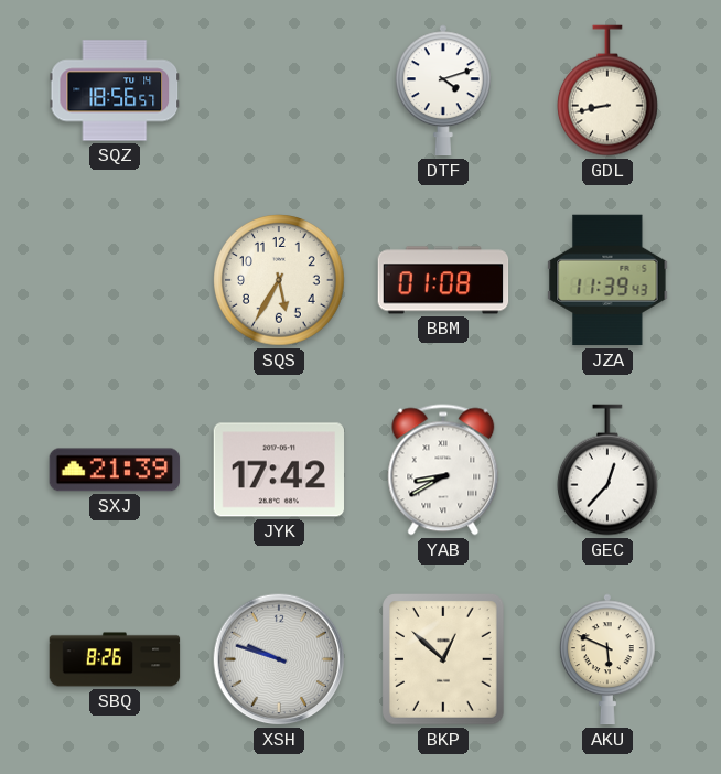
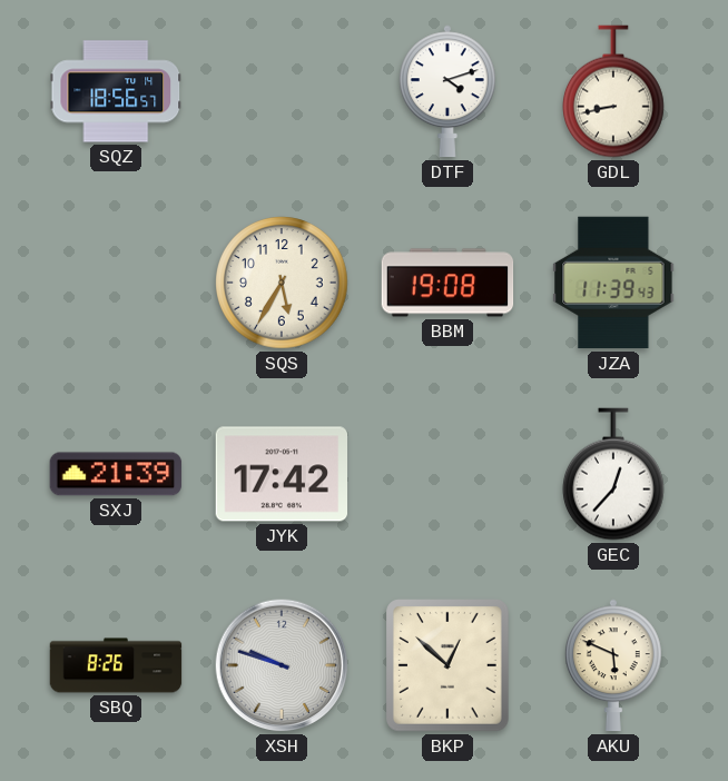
BBM: 01:08 -> 19:08
YAB: 8:40 -> none
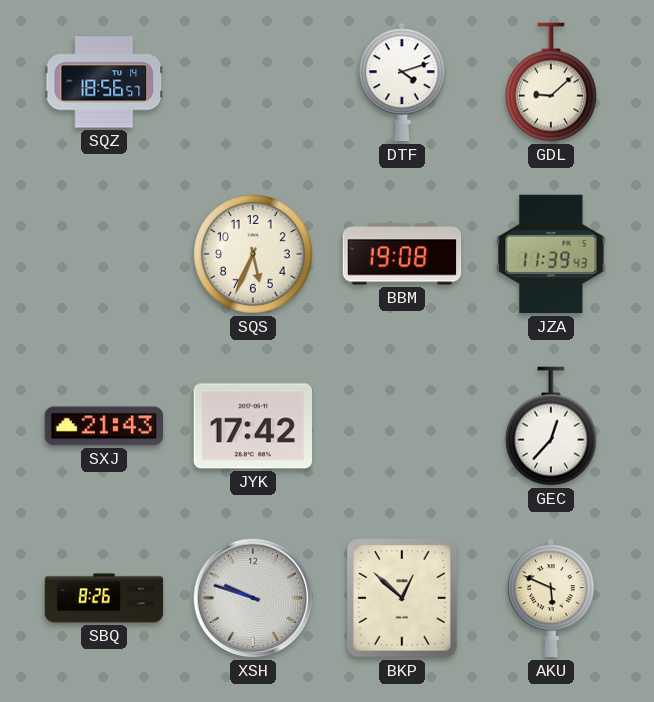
GDL: 8:43 -> 9:08
SQS: 5:35 -> 5:34
SXJ: 21:39 -> 21:43
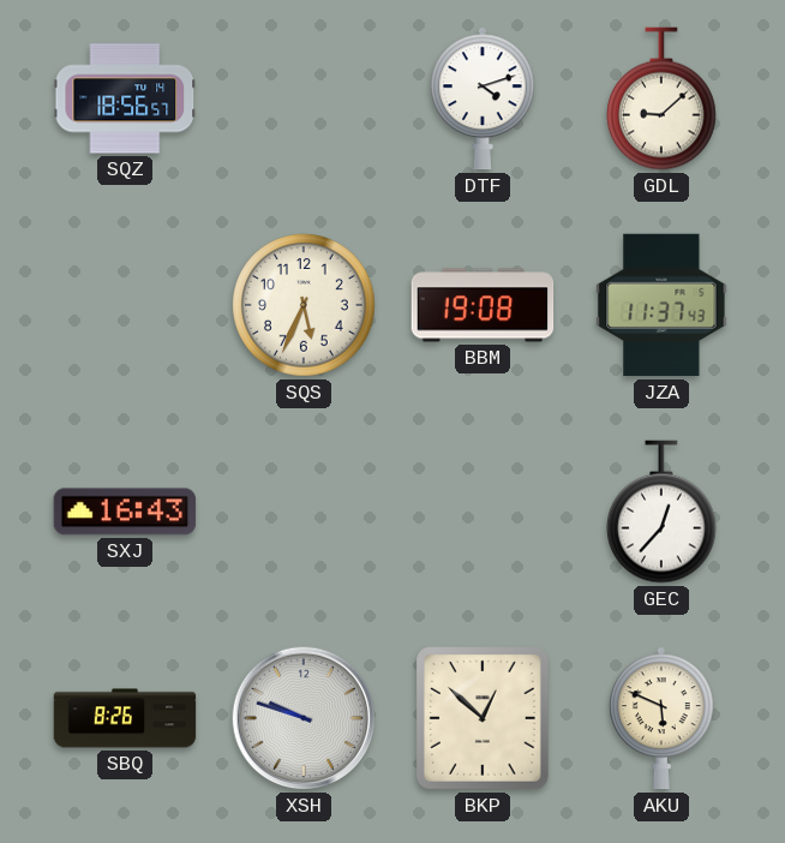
JZA: 11:39 -> 11:37
SXJ: 21:43 -> 16:43
JYK: 17:42 -> none
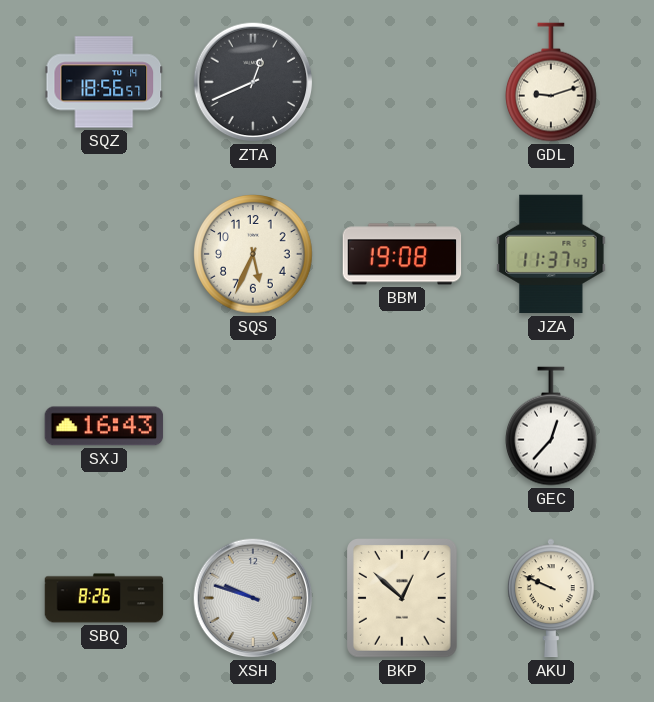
ZTA: none -> 12:41
DTF: 4:12 -> none
GDL: 9:08 -> 9:12
AKU: 5:49 -> 9:49
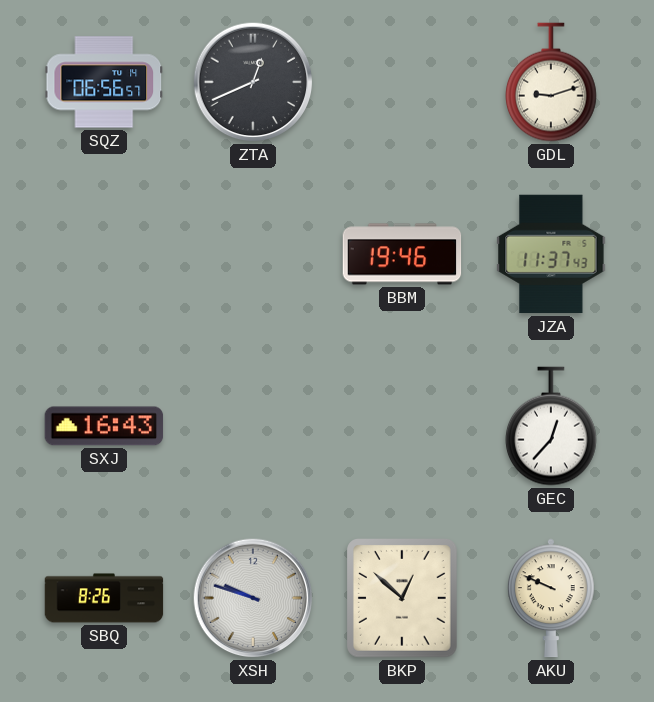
SQZ: 18:56 -> 06:56
SQS: 5:34 -> none
BBM: 19:08 -> 19:46
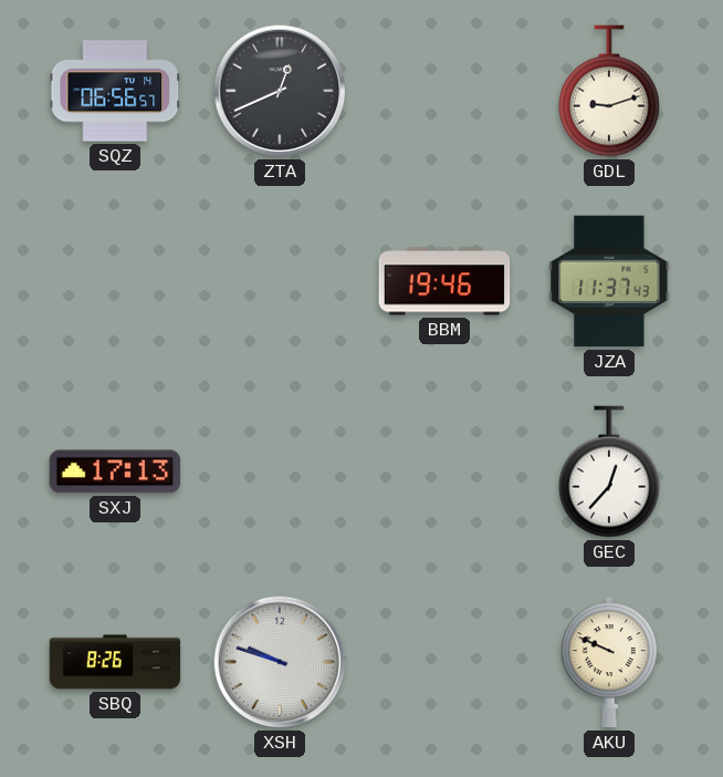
SXJ: 16:43 -> 17:13
BKP: 12:52 -> none
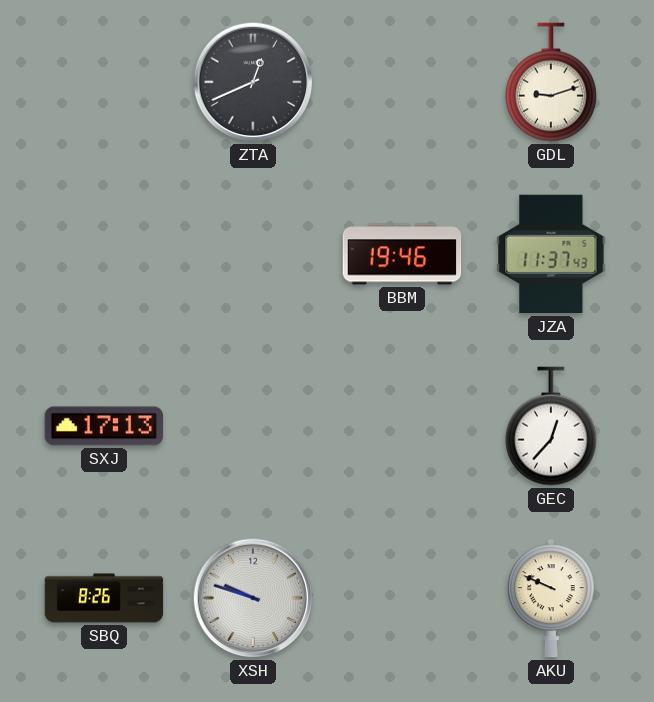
SQZ: 06:56 -> none
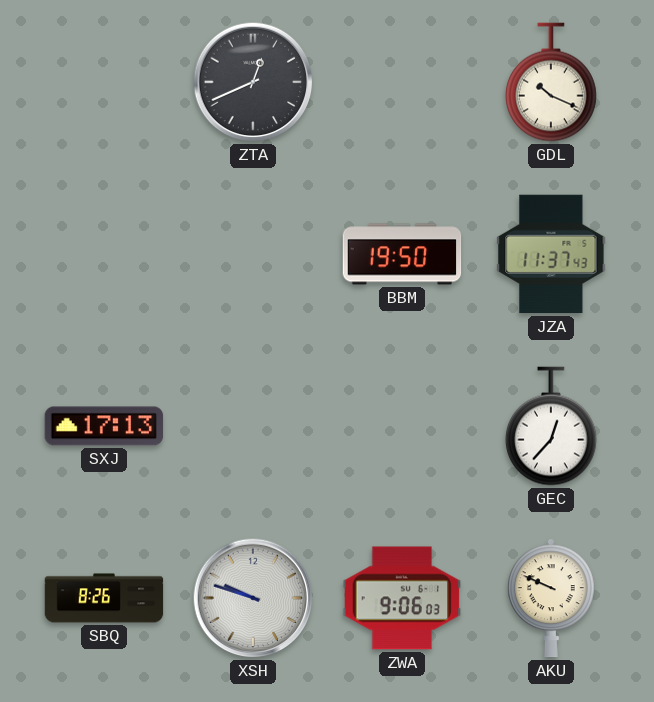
GDL: 9:12 -> 10:19
BBM: 19:46 -> 19:50
ZWA: none -> 9:06
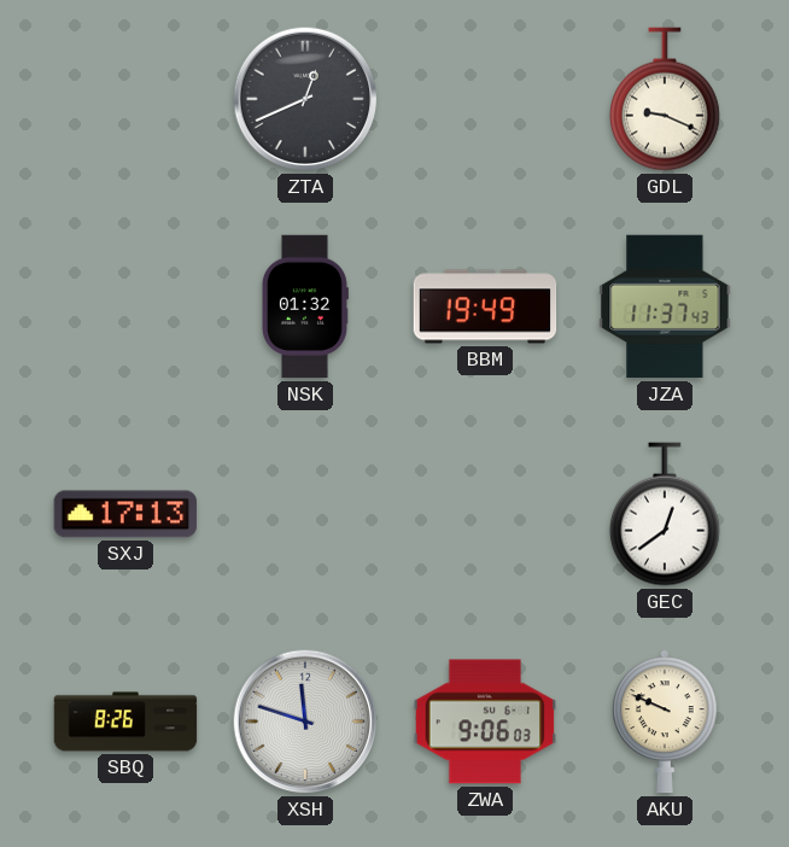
GDL: 10:19 -> 9:19
NSK: none -> 01:32
BBM: 19:50 -> 19:49
GEC: 12:37 -> 12:39
XSH: 9:48 -> 11:48
